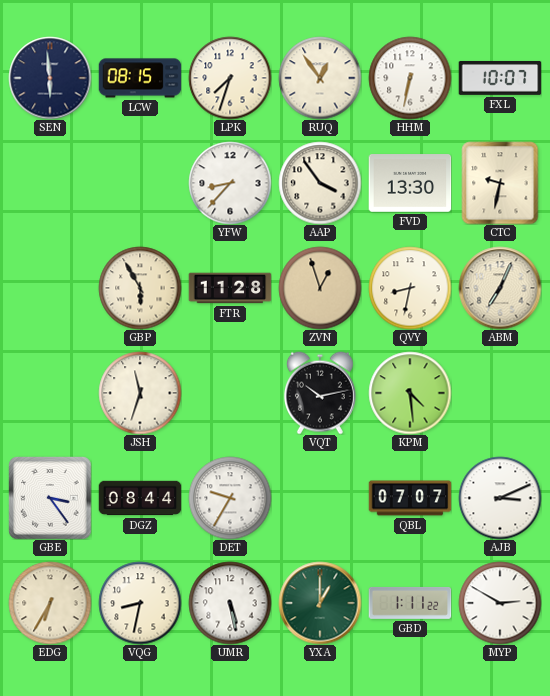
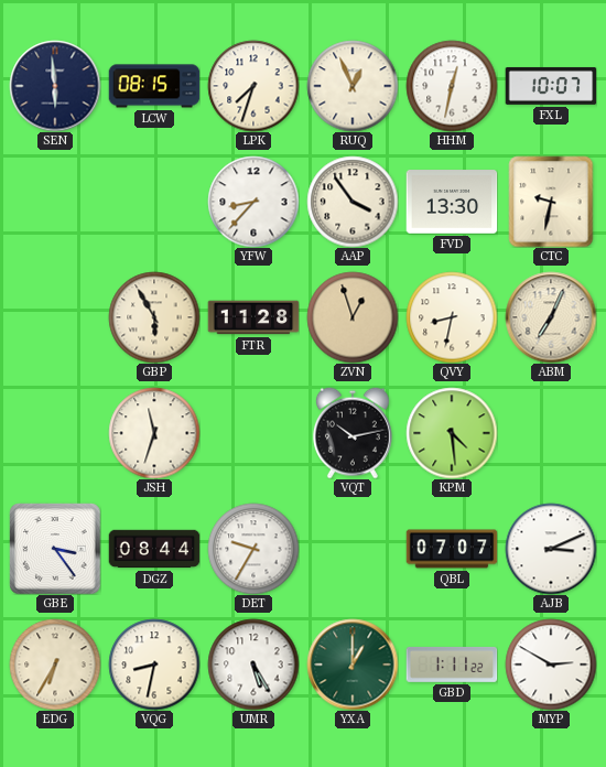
RUQ: 12:54 -> 12:56
HHM: 6:32 -> 12:32
UMR: 5:28 -> 5:25
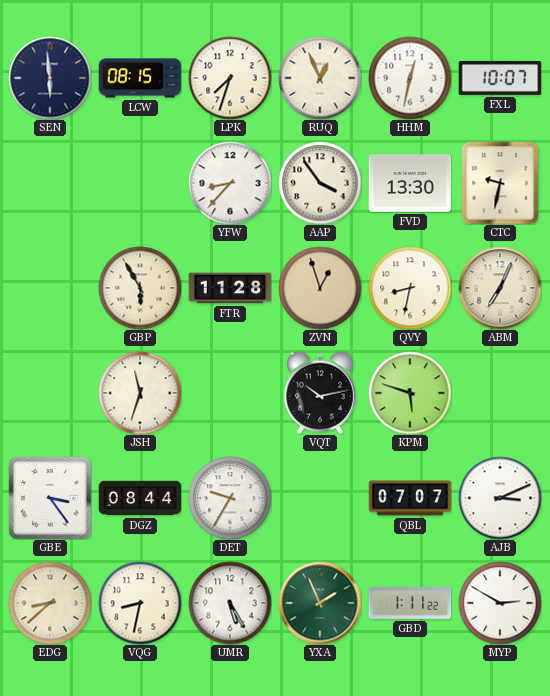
KPM: 4:29 -> 5:48
EDG: 6:35 -> 8:38
YXA: 1:00 -> 1:56
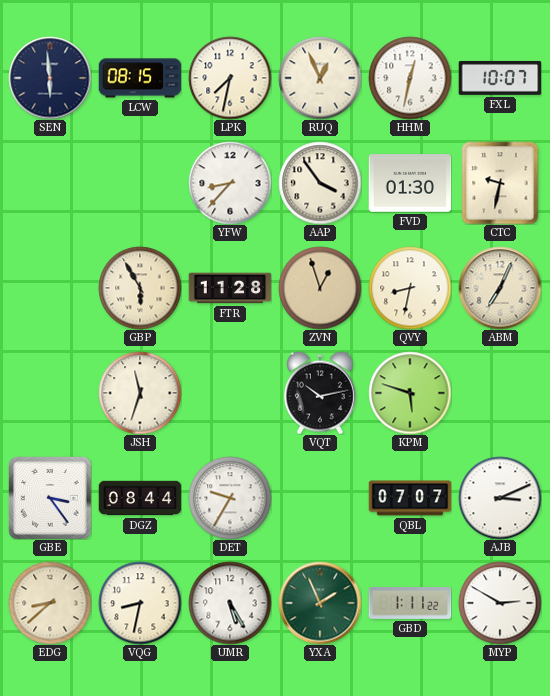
LPK: 7:33 -> 7:32
FVD: 13:30 -> 01:30
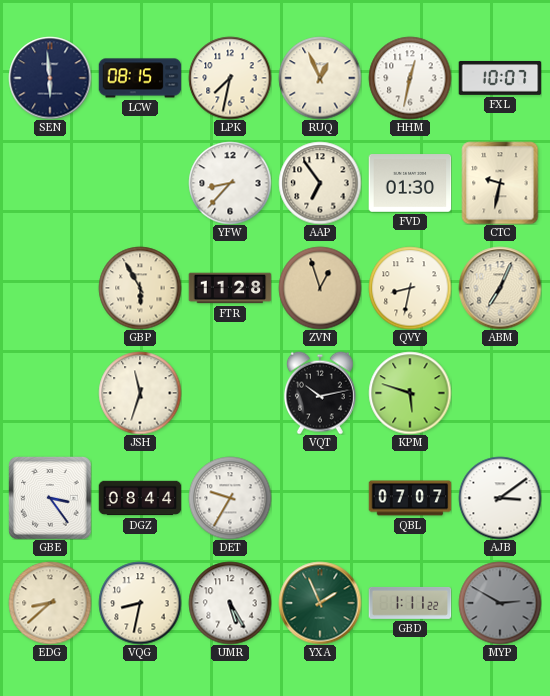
AAP: 3:54 -> 6:54
AJB: 3:11 -> 3:09
MYP dial: white -> grey
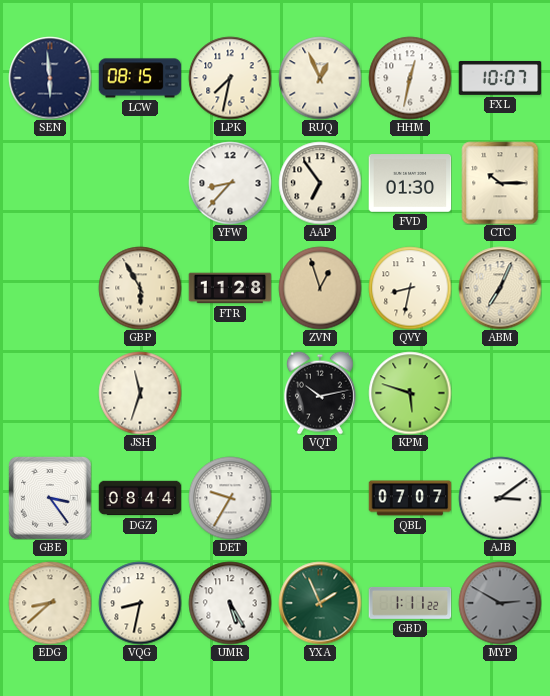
CTC: 9:32 -> 10:15
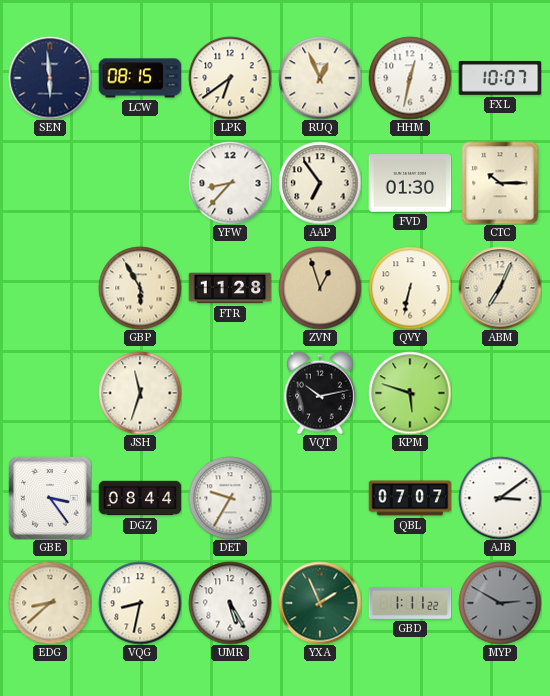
LPK: 7:32 -> 6:39
QVY: 8:32 -> 6:32
